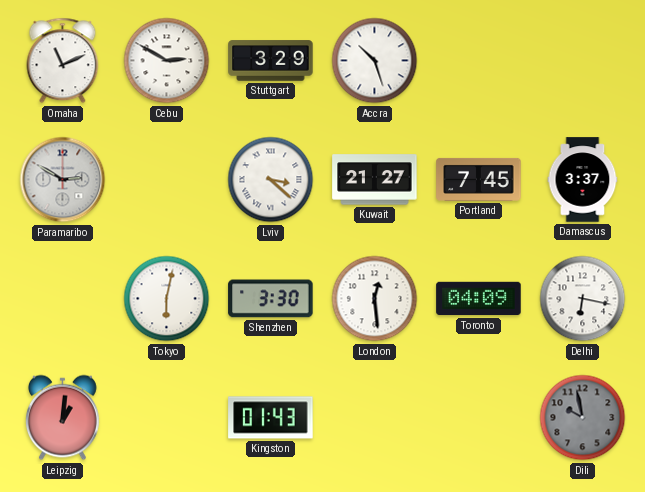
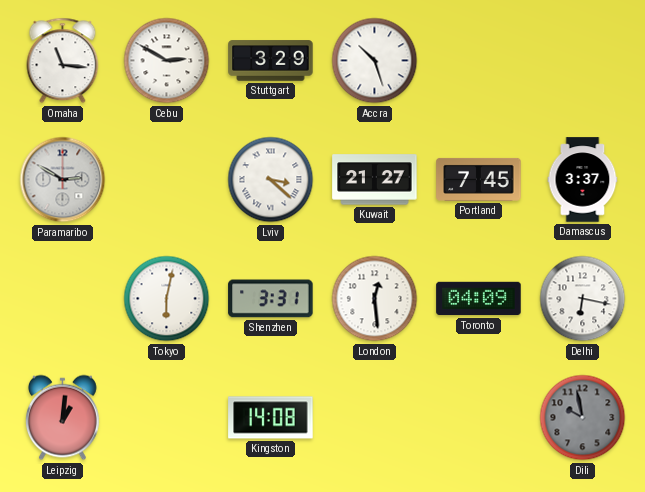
Omaha: 11:11 -> 11:16
Shenzhen: 3:30 -> 3:31
Kingston: 01:43 -> 14:08
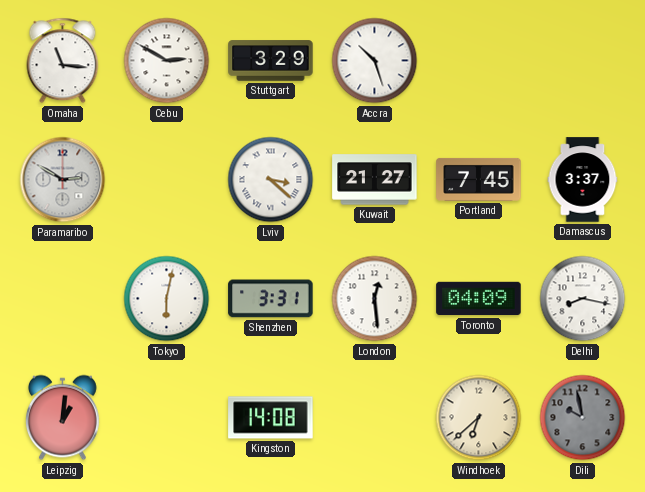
Delhi: 6:17 -> 8:17
Windhoek: none -> 6:38
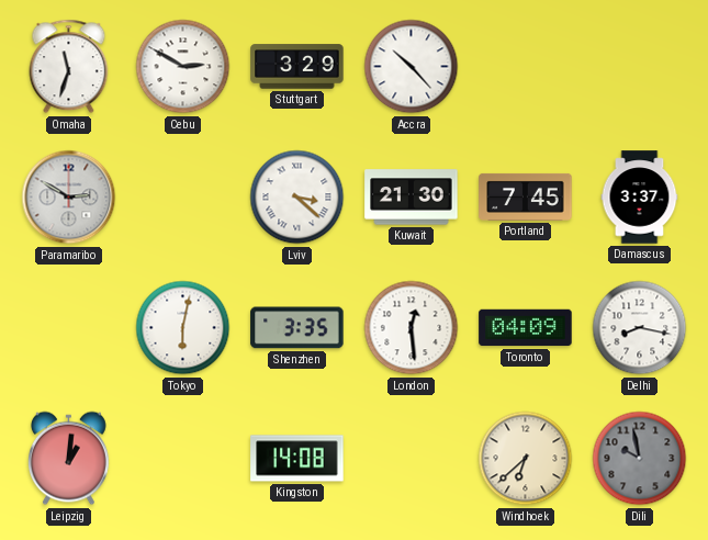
Omaha: 11:16 -> 11:33
Accra: 10:27 -> 10:23
Kuwait: 21:27 -> 21:30
Shenzhen: 3:31 -> 3:35
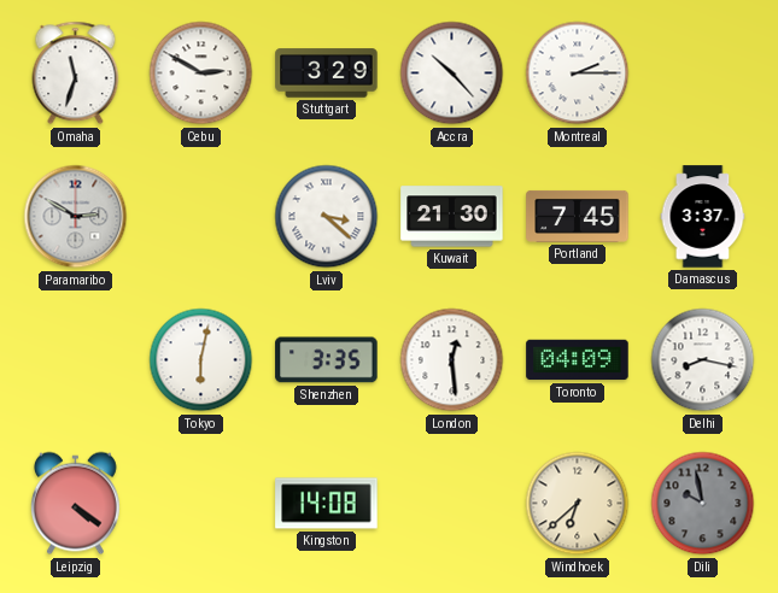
Montreal: none -> 2:15
Leipzig: 1:01 -> 4:21
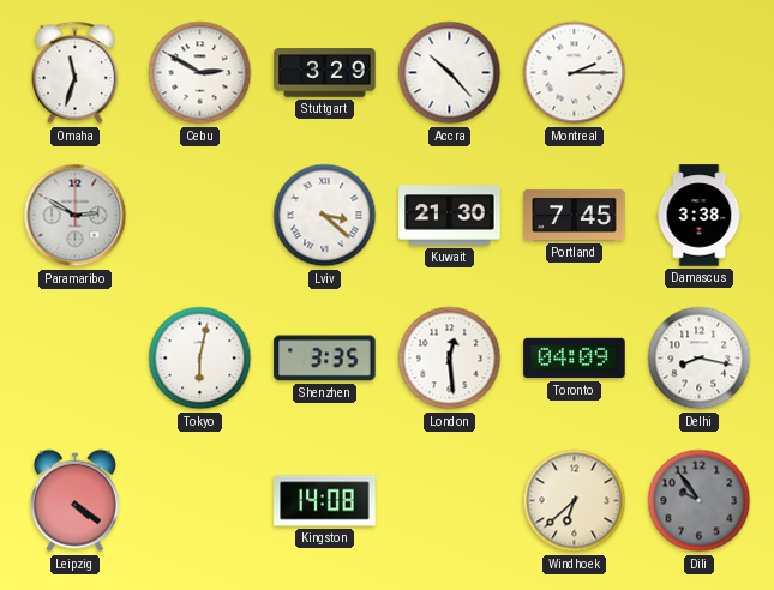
Damascus: 3:37 -> 3:38
Dili: 9:58 -> 9:54
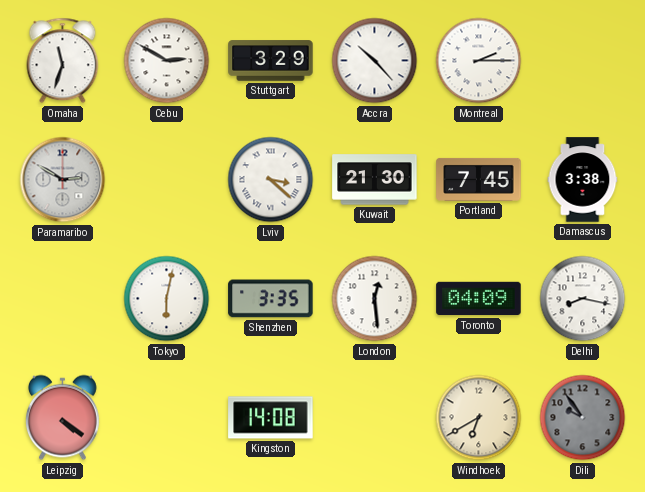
Windhoek: 6:38 -> 6:40
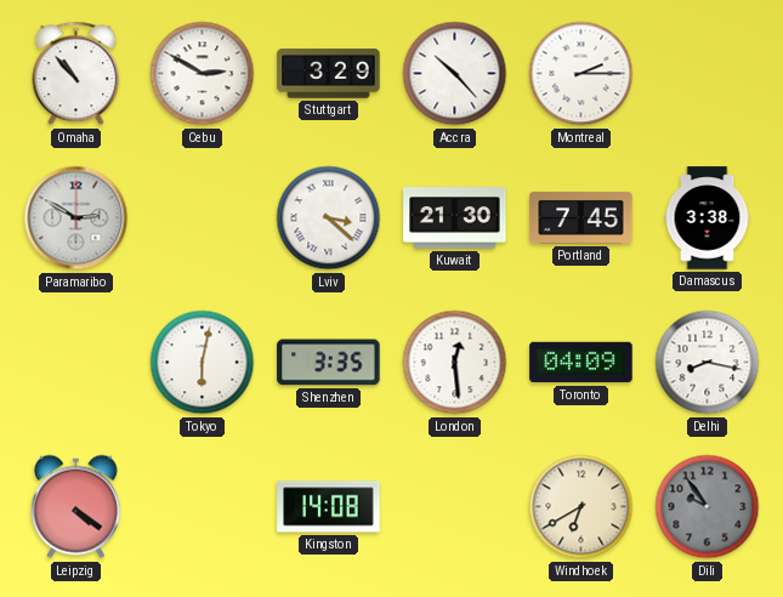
Omaha: 11:33 -> 10:53
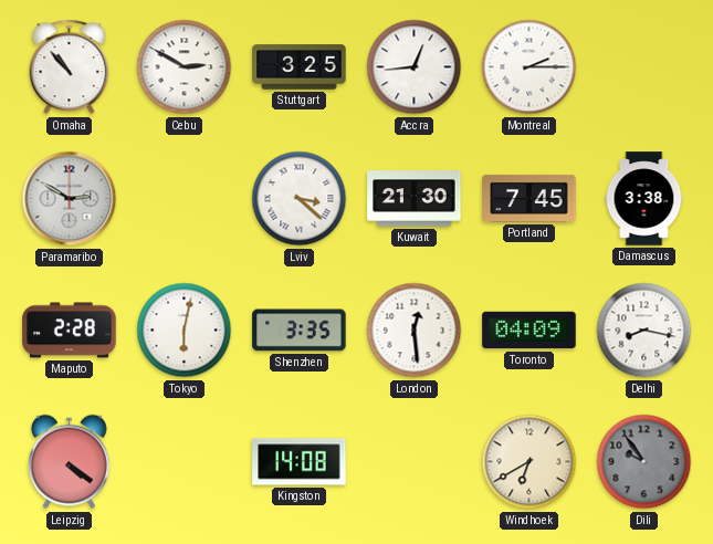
Stuttgart: 3:29 -> 3:25
Accra: 10:23 -> 12:44
Maputo: none -> 2:28
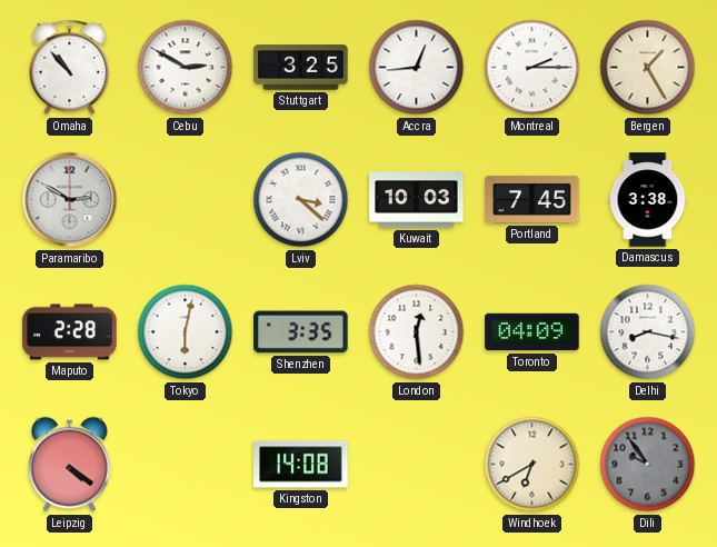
Bergen: none -> 1:25
Kuwait: 21:30 -> 10:03
